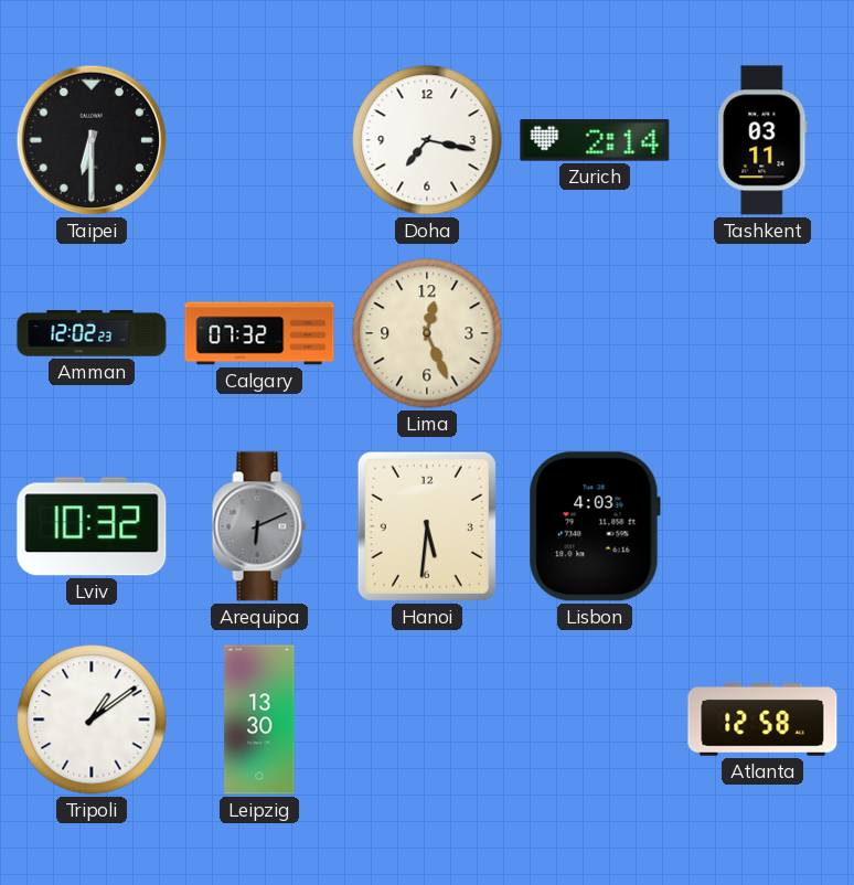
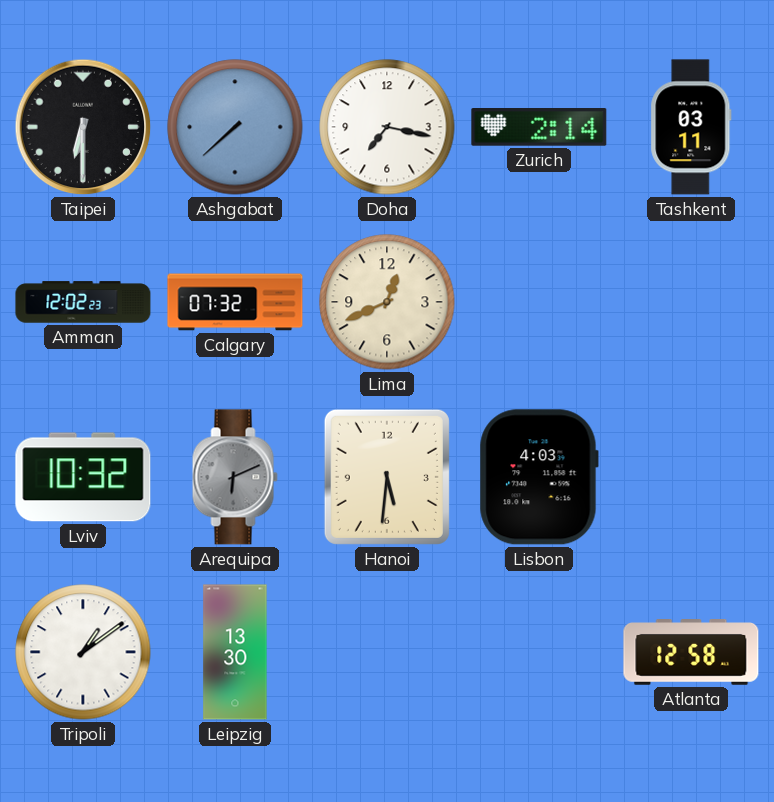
Ashgabat: none -> 7:38
Lima: 12:26 -> 12:41
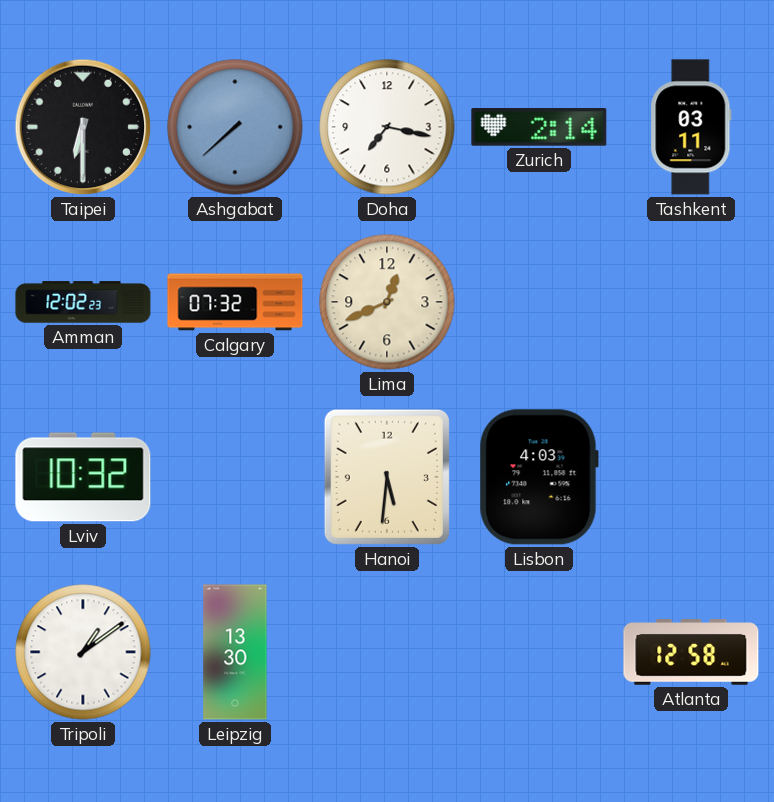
Arequipa: 6:11 -> none
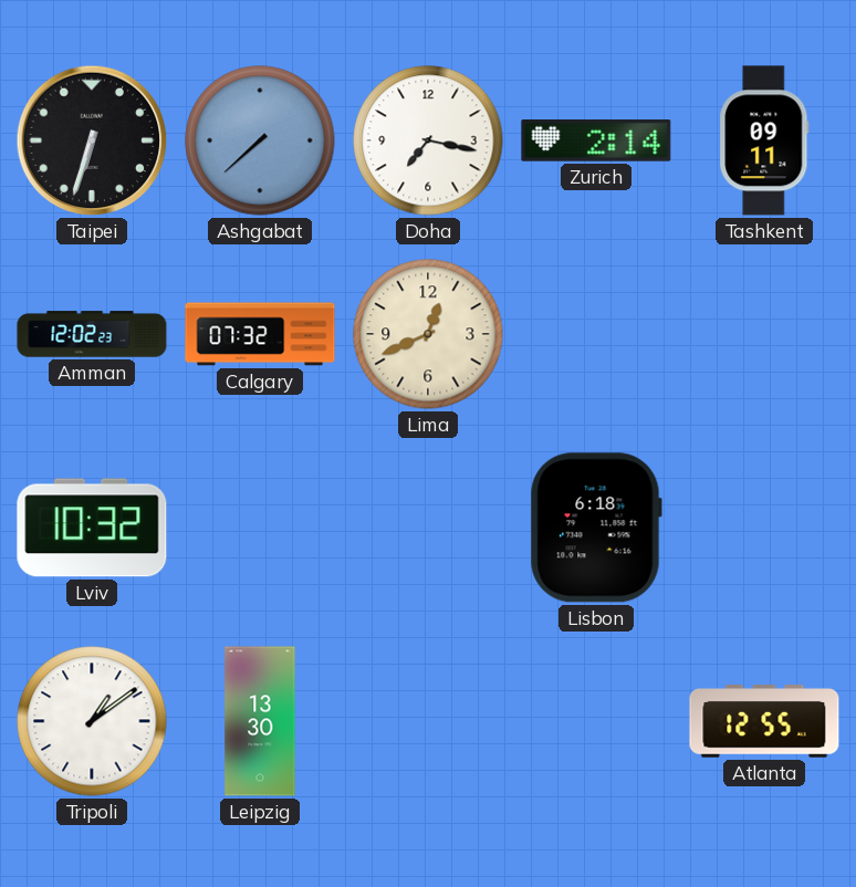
Taipei: 6:30 -> 6:33
Tashkent: 03:11 -> 09:11
Hanoi: 5:31 -> none
Lisbon: 4:03 -> 6:18
Atlanta: 12:58 -> 12:55
